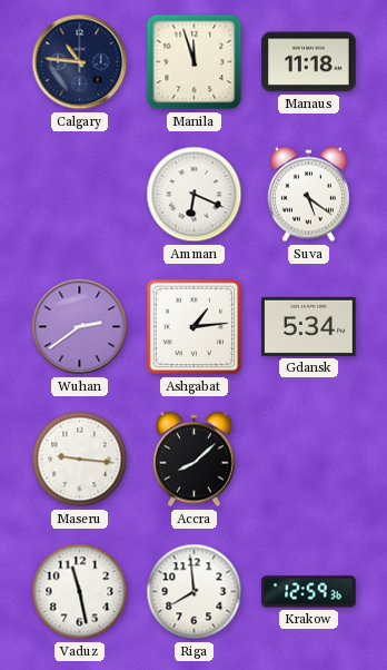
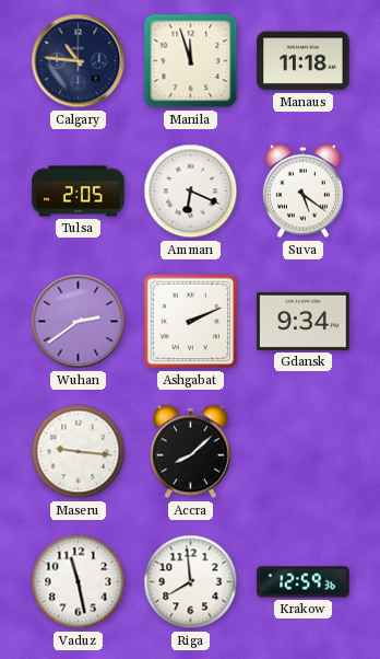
Tulsa: none -> 2:05
Ashgabat: 1:14 -> 2:11
Gdansk: 5:34 -> 9:34
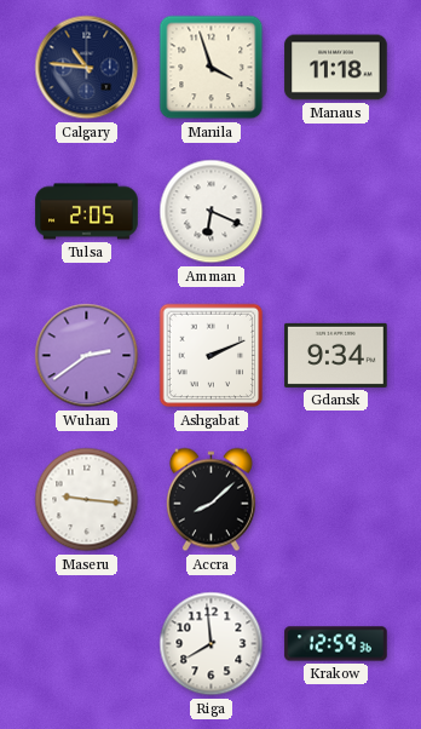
Manila: 11:57 -> 3:57
Suva: 5:21 -> none
Vaduz: 11:28 -> none
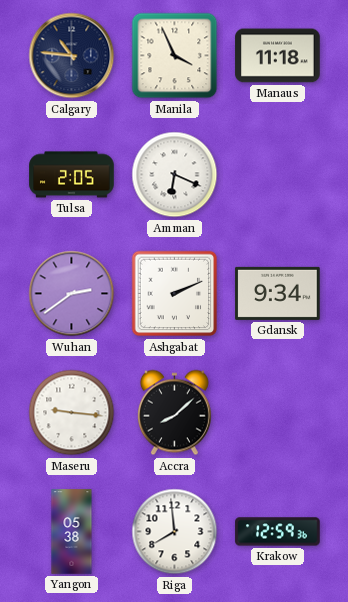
Manila: 3:57 -> 3:56
Yangon: none -> 05:38
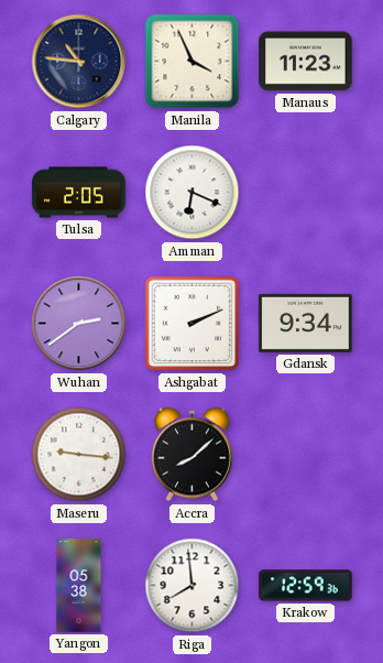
Manaus: 11:18 -> 11:23
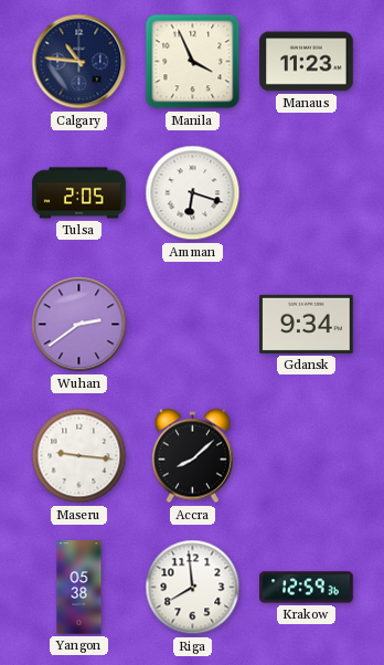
Amman: 6:19 -> 6:18
Ashgabat: 2:11 -> none
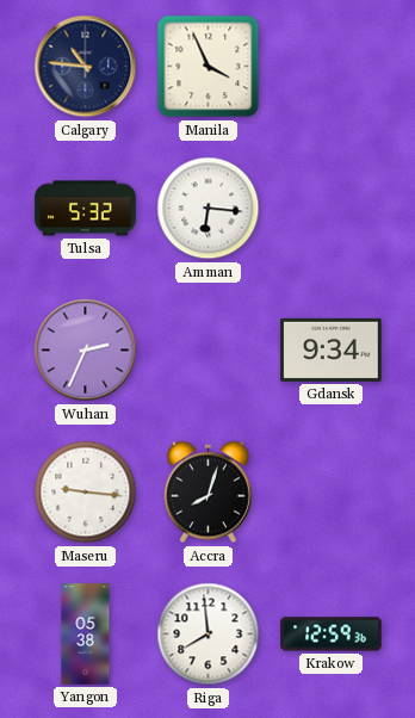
Manaus: 11:23 -> none
Tulsa: 2:05 -> 5:32
Amman: 6:18 -> 6:16
Wuhan: 2:39 -> 2:34
Accra: 8:08 -> 8:03
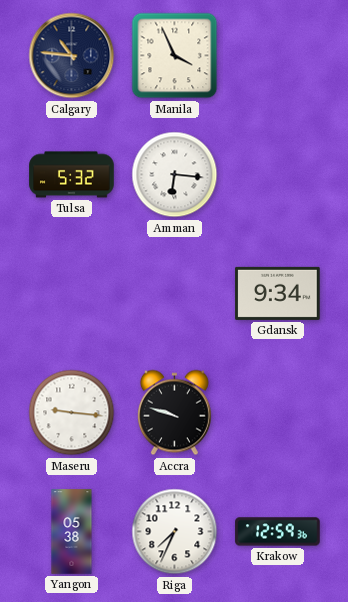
Wuhan: 2:34 -> none
Accra: 8:03 -> 9:48
Riga: 7:59 -> 7:34
